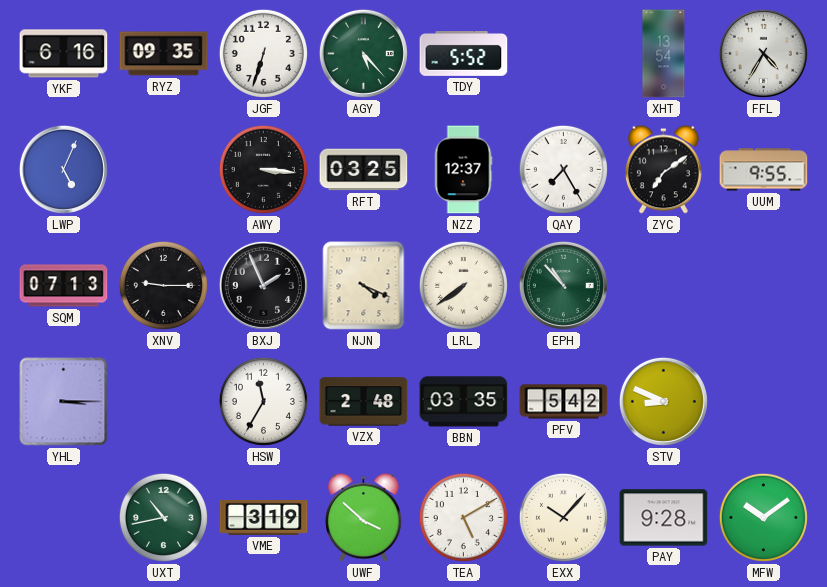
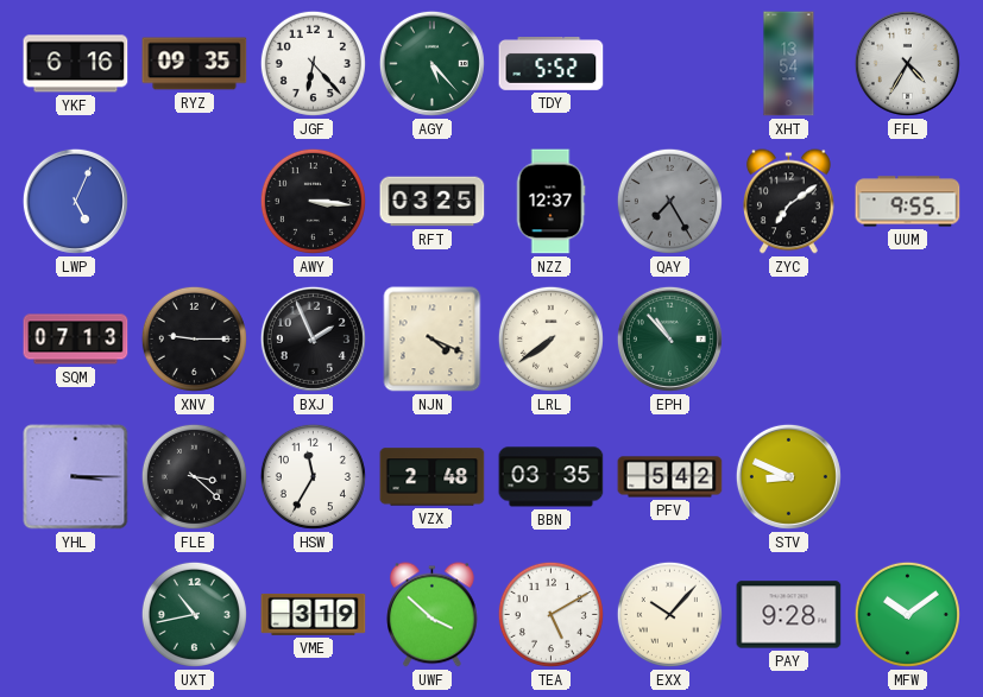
JGF: 6:33 -> 6:23
QAY dial: white -> grey
FLE: none -> 3:22
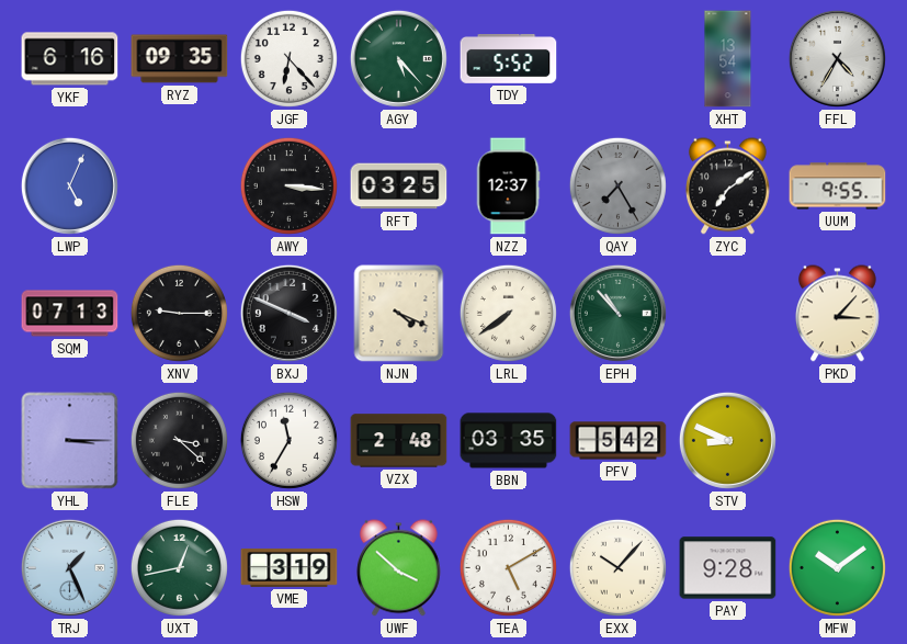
BXJ: 1:56 -> 3:49
PKD: none -> 3:07
TRJ: none -> 1:26
UXT: 10:43 -> 12:43
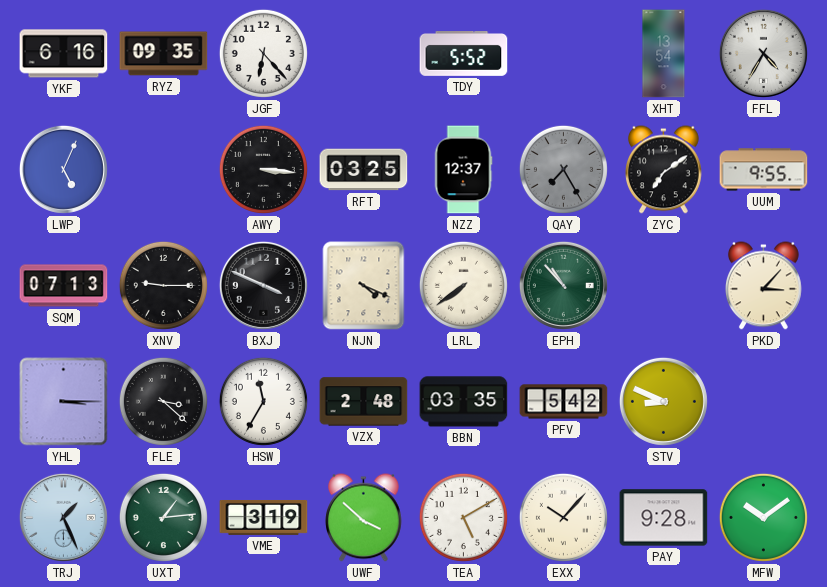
AGY: 5:23 -> none
UXT: 12:43 -> 1:14
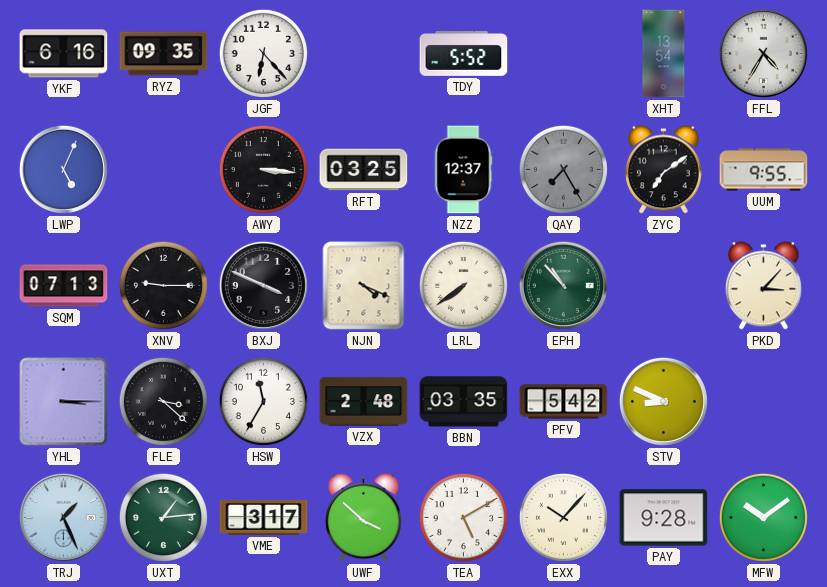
VME: 3:19 -> 3:17
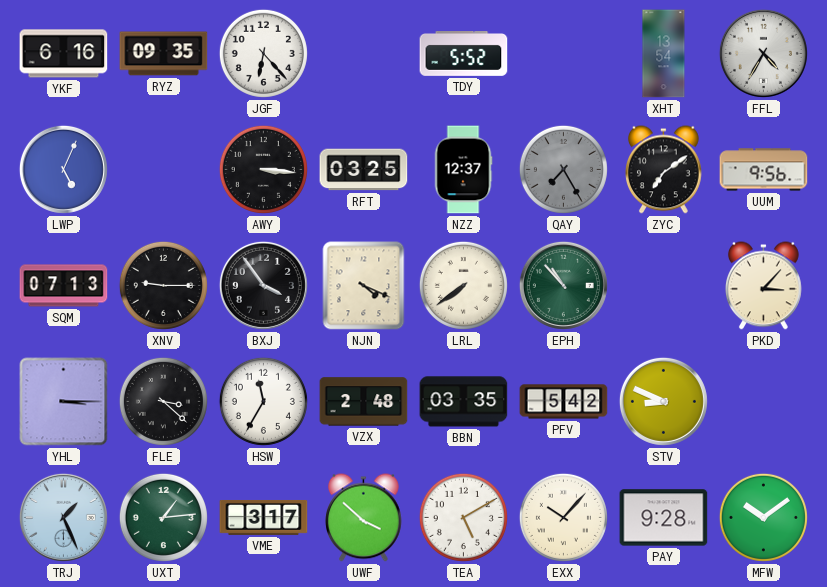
UUM: 9:55 -> 9:56
BXJ: 3:49 -> 3:54
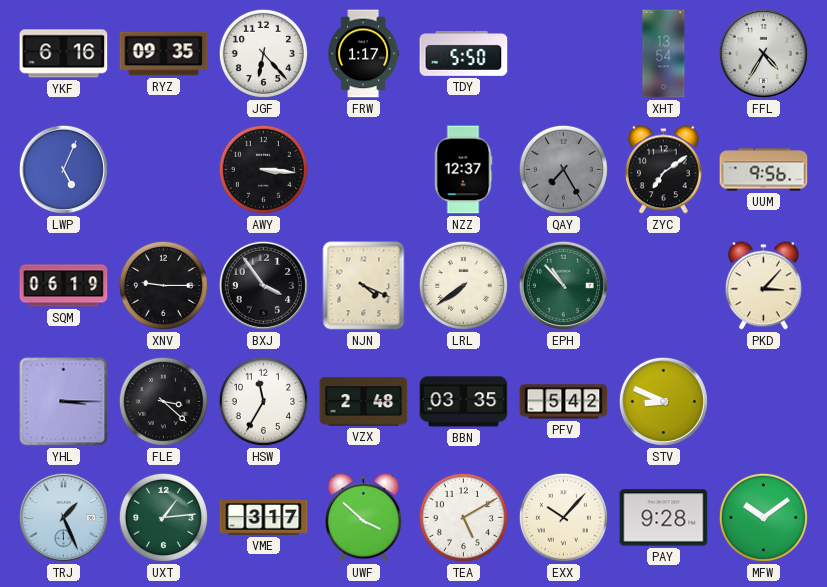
FRW: none -> 1:17
TDY: 5:52 -> 5:50
RFT: 03:25 -> none
SQM: 07:13 -> 06:19
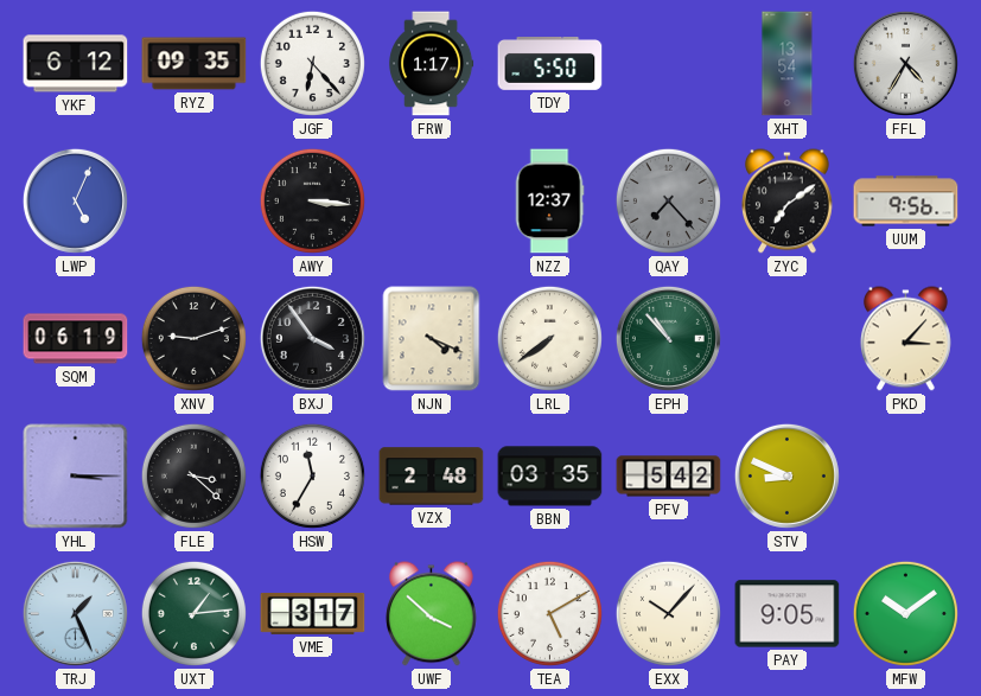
YKF: 6:16 -> 6:12
QAY: 7:25 -> 7:23
XNV: 9:15 -> 9:12
PAY: 9:28 -> 9:05
